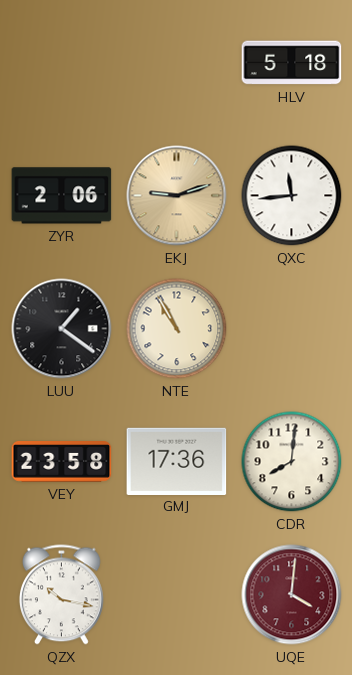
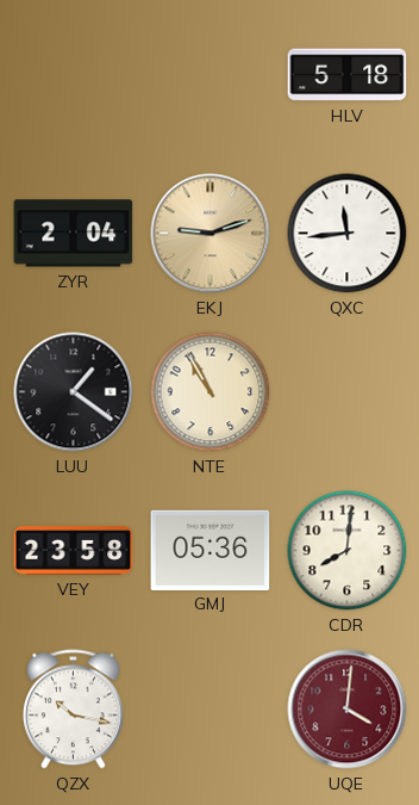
ZYR: 2:06 -> 2:04
GMJ: 17:36 -> 05:36
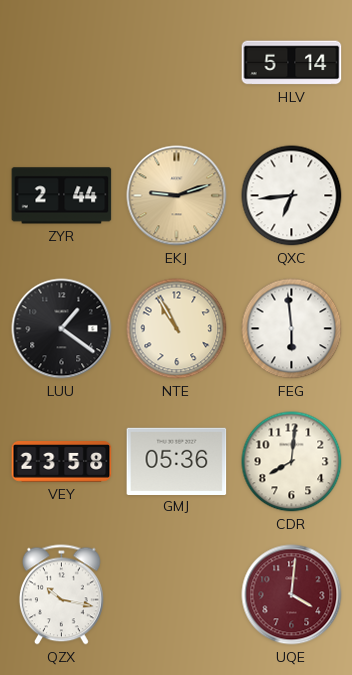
HLV: 5:18 -> 5:14
ZYR: 2:04 -> 2:44
QXC: 11:44 -> 6:44
FEG: none -> 5:59
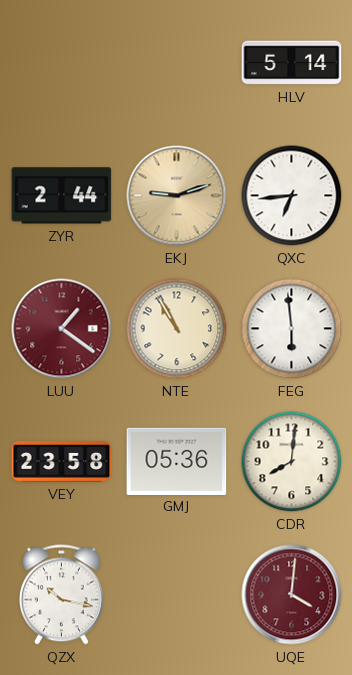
LUU dial: black -> burgundy
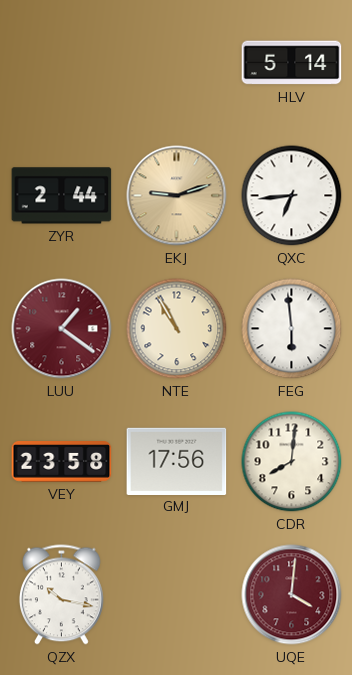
GMJ: 05:36 -> 17:56
